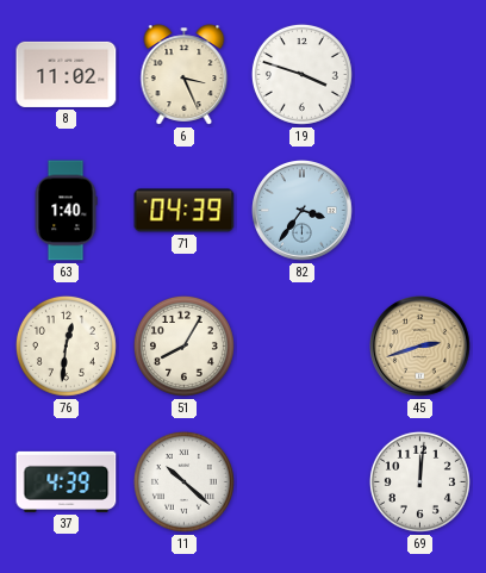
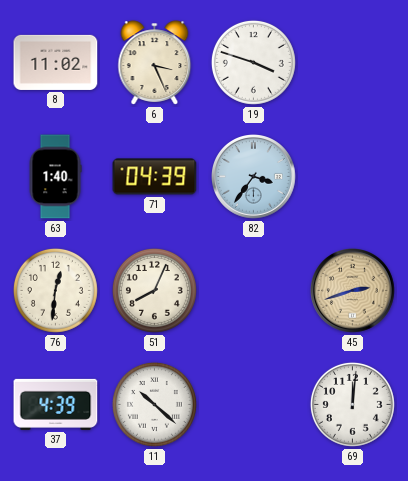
51: 8:05 -> 8:04
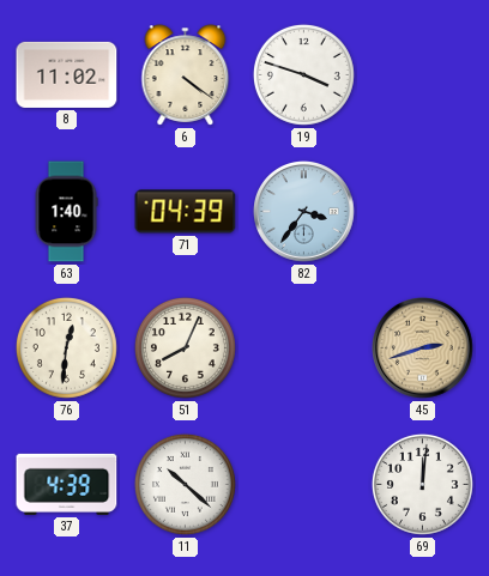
6: 3:26 -> 4:21
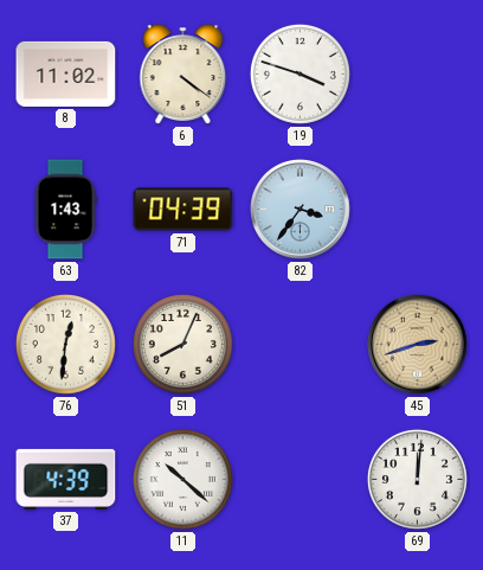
63: 1:40 -> 1:43
